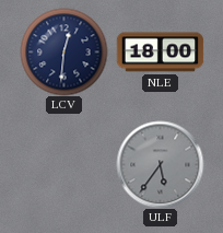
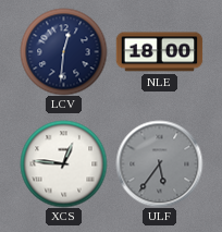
XCS: none -> 12:46
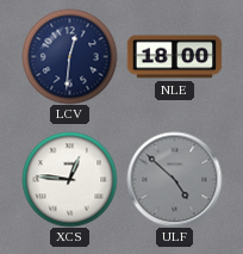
ULF: 5:36 -> 4:52
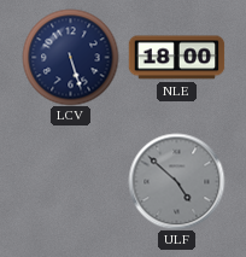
LCV: 12:31 -> 5:27
XCS: 12:46 -> none
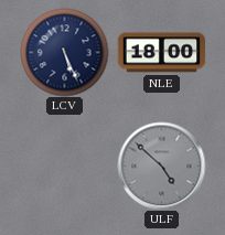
LCV: 5:27 -> 5:26
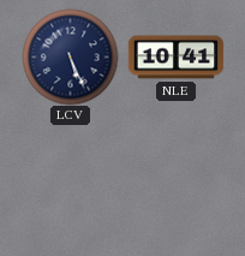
NLE: 18:00 -> 10:41
ULF: 4:52 -> none
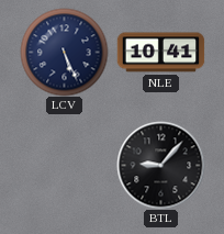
BTL: none -> 9:07
